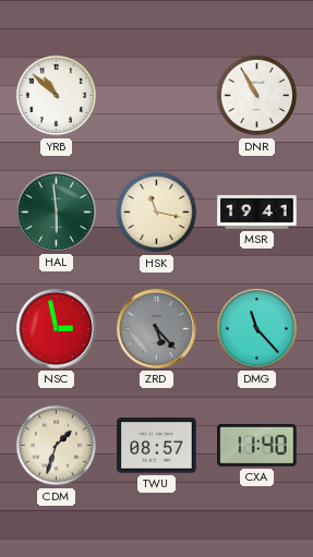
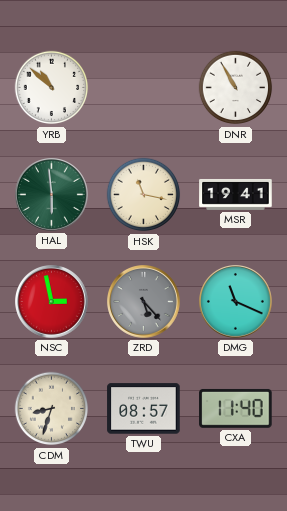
DMG: 11:23 -> 11:19
CDM: 1:33 -> 8:33
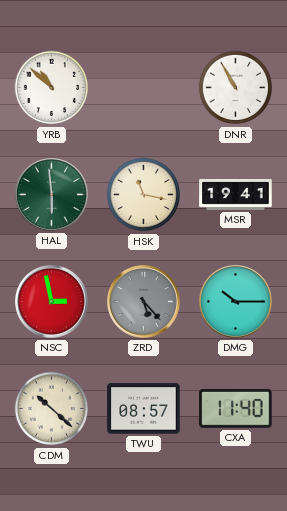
DMG: 11:19 -> 10:15
CDM: 8:33 -> 10:22
